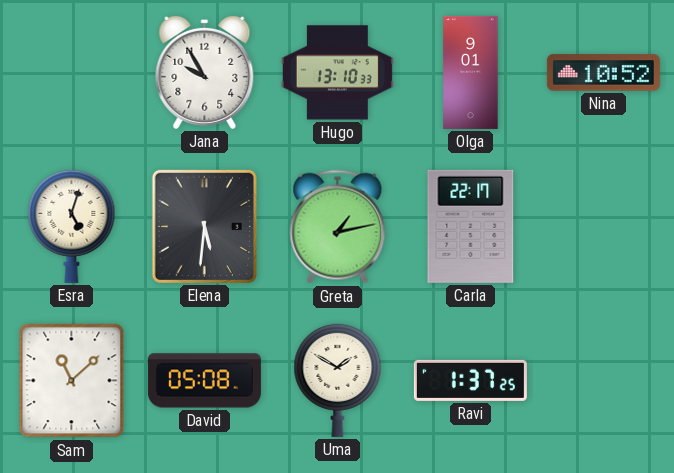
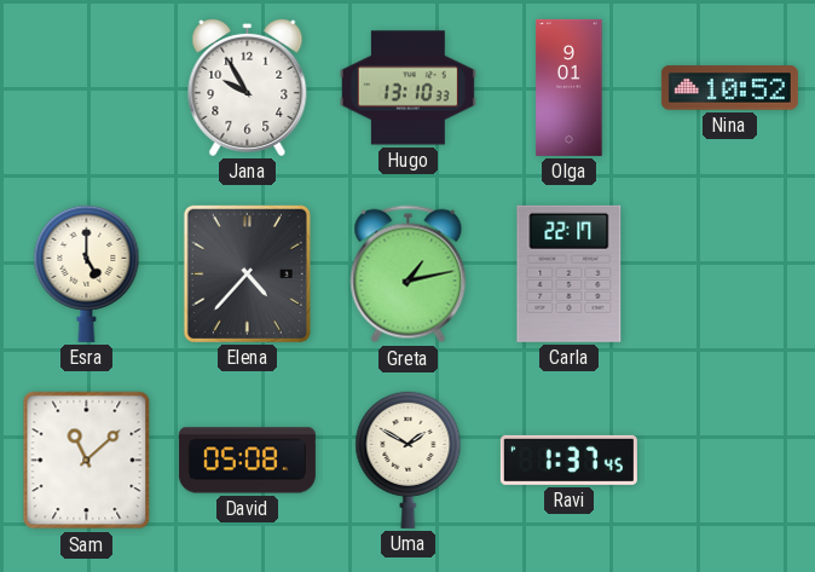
Esra: 5:03 -> 5:00
Elena: 5:31 -> 4:37
Ravi: 1:37:25 -> 1:37:45
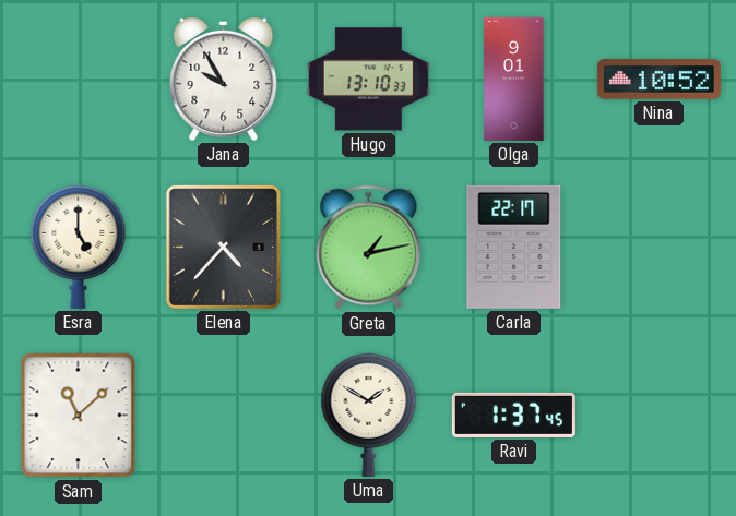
David: 05:08 -> none
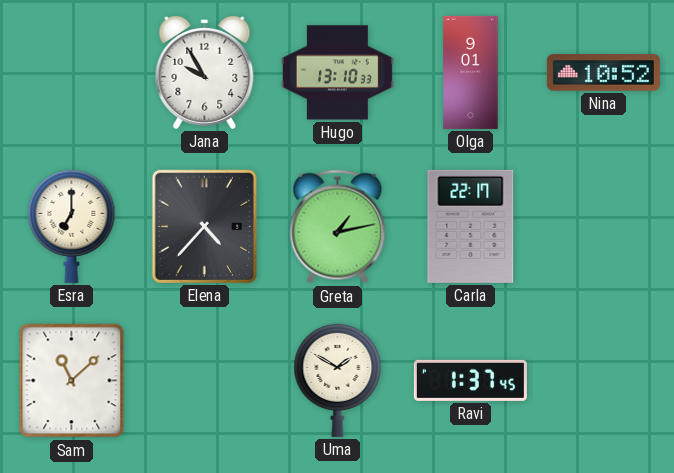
Esra: 5:00 -> 7:00
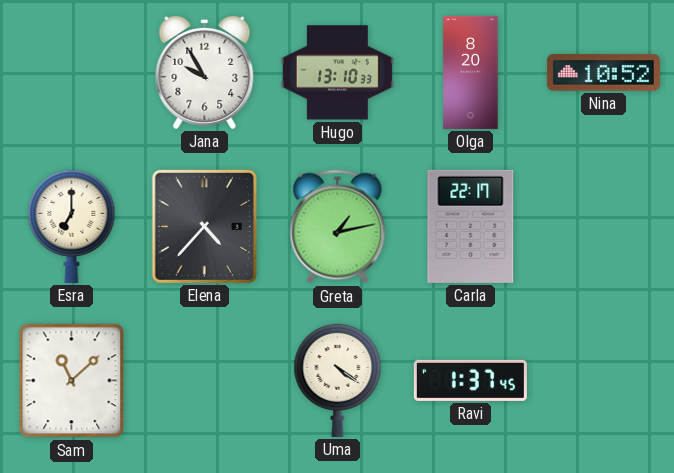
Olga: 9:01 -> 8:20
Uma: 1:50 -> 4:21
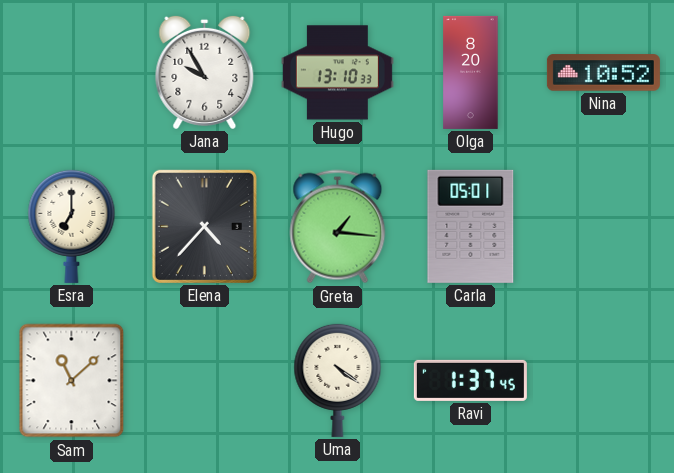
Greta: 1:13 -> 1:16
Carla: 22:17 -> 05:01
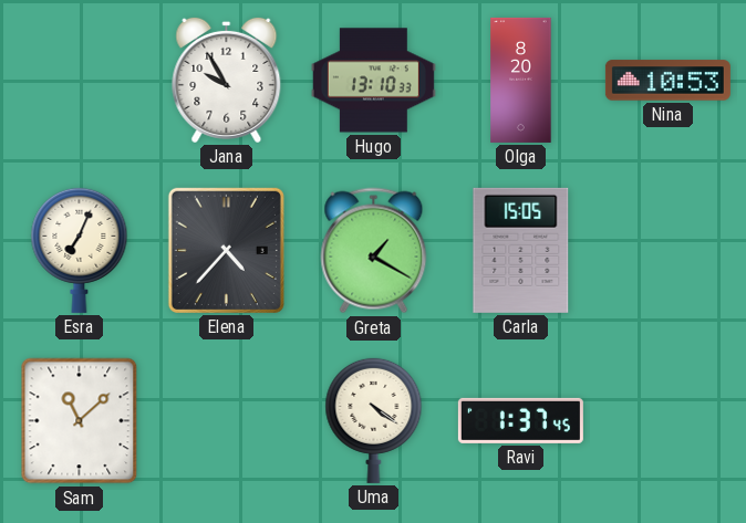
Nina: 10:52 -> 10:53
Esra: 7:00 -> 7:04
Greta: 1:16 -> 1:20
Carla: 05:01 -> 15:05
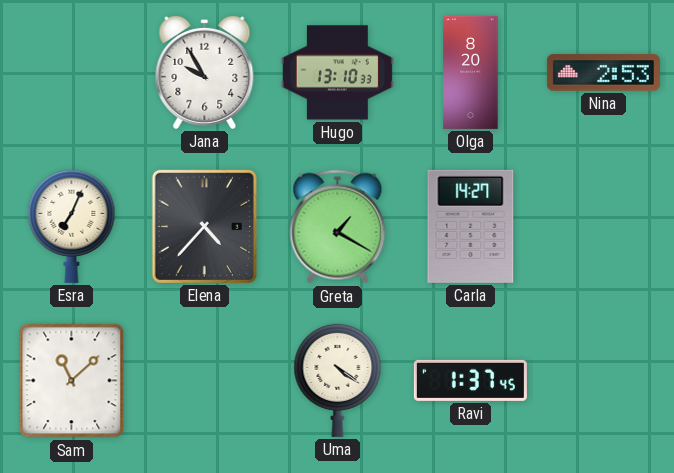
Nina: 10:53 -> 2:53
Carla: 15:05 -> 14:27
